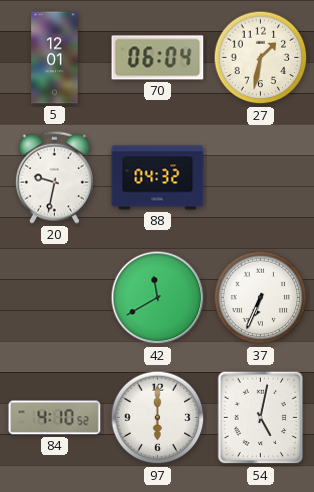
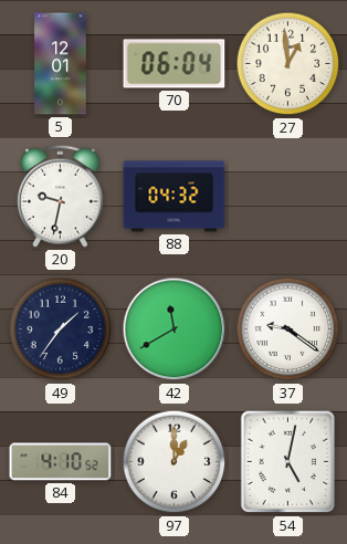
27: 1:32 -> 12:59
49: none -> 1:36
37: 6:34 -> 9:21
97: 6:00 -> 1:00
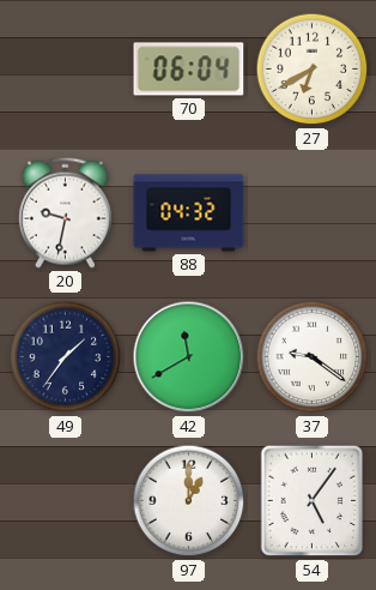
5: 12:01 -> none
27: 12:59 -> 6:40
84: 4:10 -> none
54: 5:02 -> 5:06
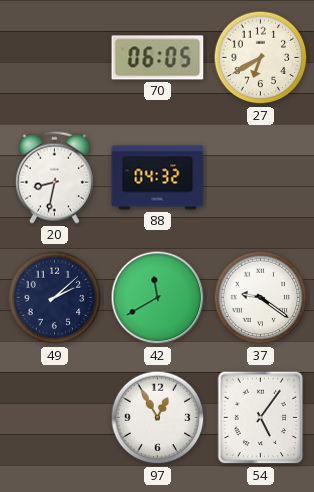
70: 06:04 -> 06:05
20: 9:32 -> 8:32
49: 1:36 -> 2:08
97: 1:00 -> 12:55
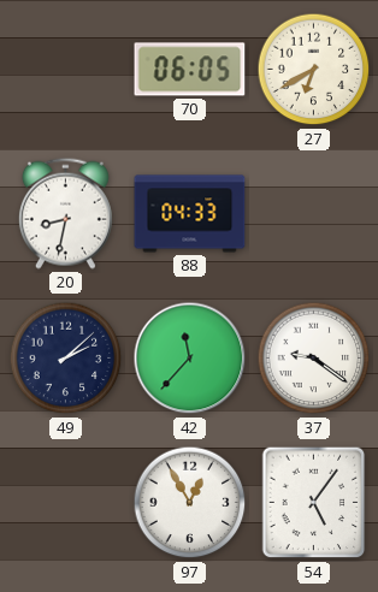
88: 04:32 -> 04:33
42: 11:40 -> 11:37
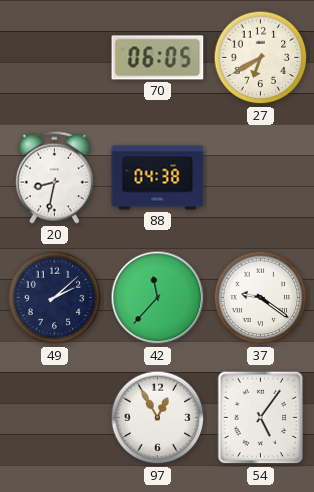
88: 04:33 -> 04:38
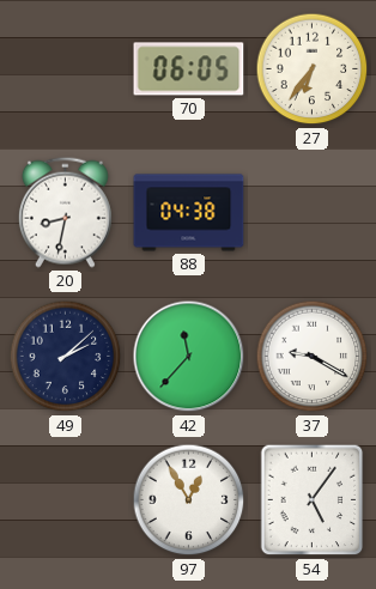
27: 6:40 -> 6:36
37: 9:21 -> 9:20
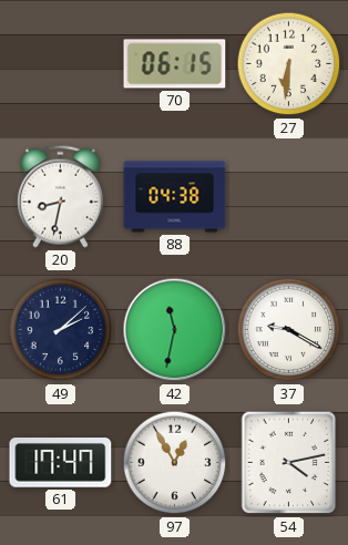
70: 06:05 -> 06:15
27: 6:36 -> 6:31
42: 11:37 -> 11:32
61: none -> 17:47
54: 5:06 -> 4:13
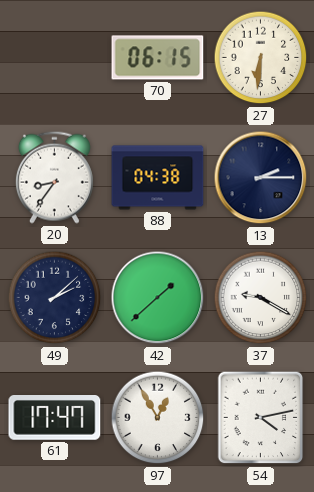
20: 8:32 -> 8:36
13: none -> 2:15
42: 11:32 -> 1:38
